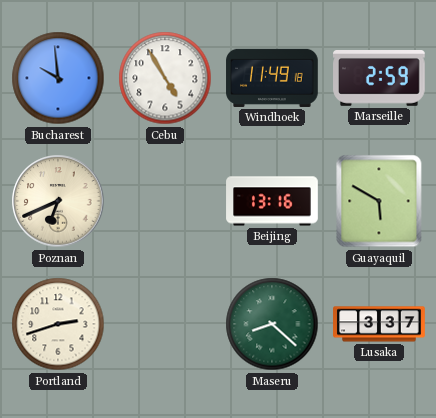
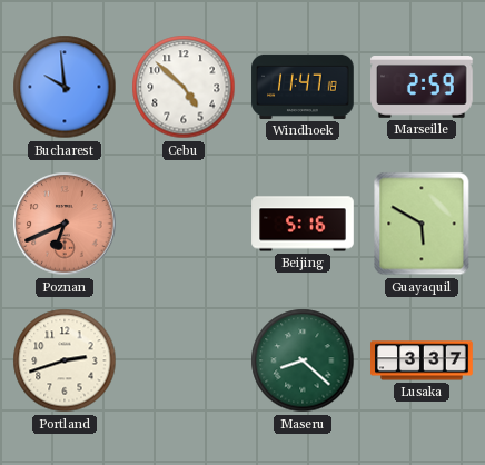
Cebu: 4:55 -> 4:52
Windhoek: 11:49 -> 11:47
Poznan dial: cream -> salmon
Beijing: 13:16 -> 5:16
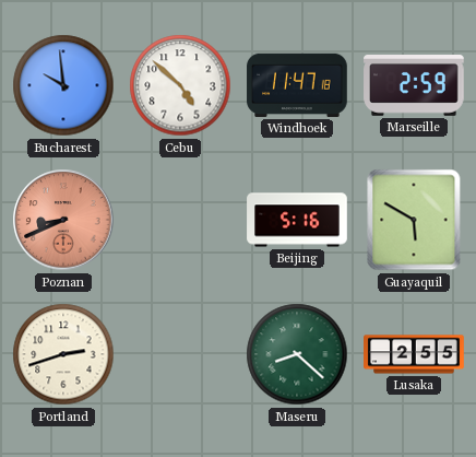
Poznan: 6:41 -> 8:41
Lusaka: 3:37 -> 2:55
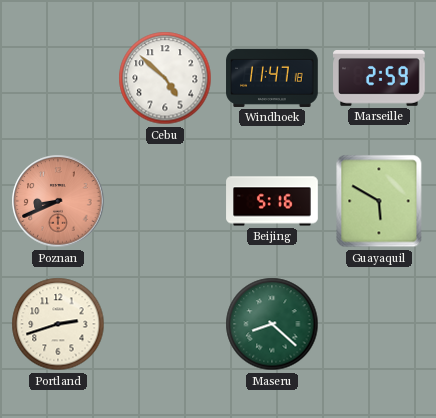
Bucharest: 9:59 -> none
Lusaka: 2:55 -> none
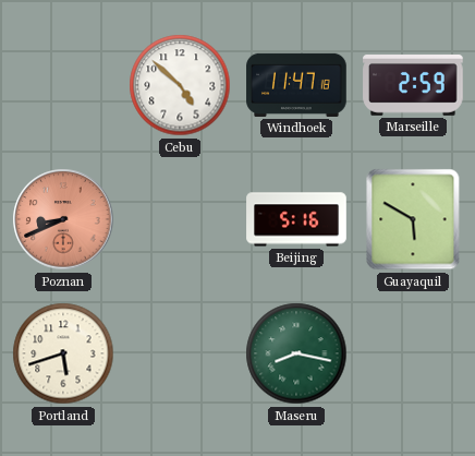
Portland: 2:42 -> 5:42
Maseru: 8:22 -> 8:17
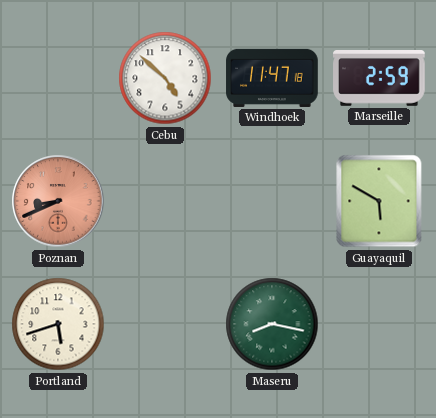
Beijing: 5:16 -> none
